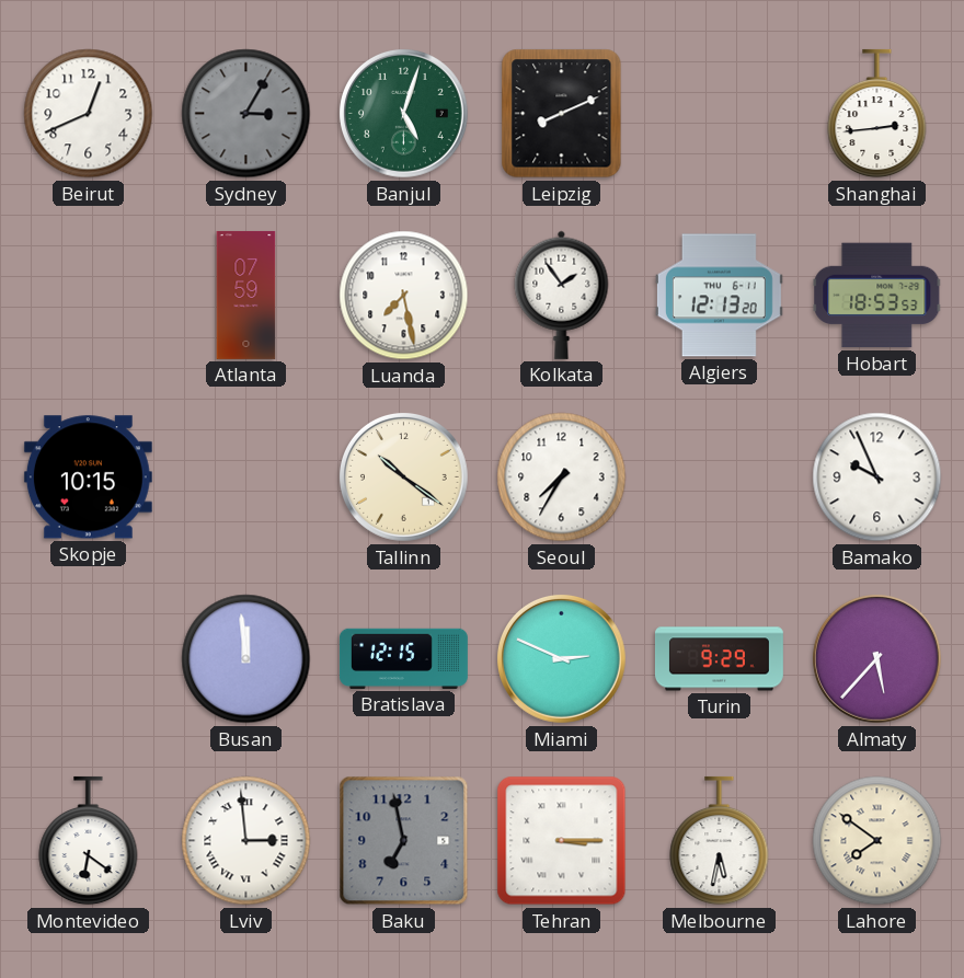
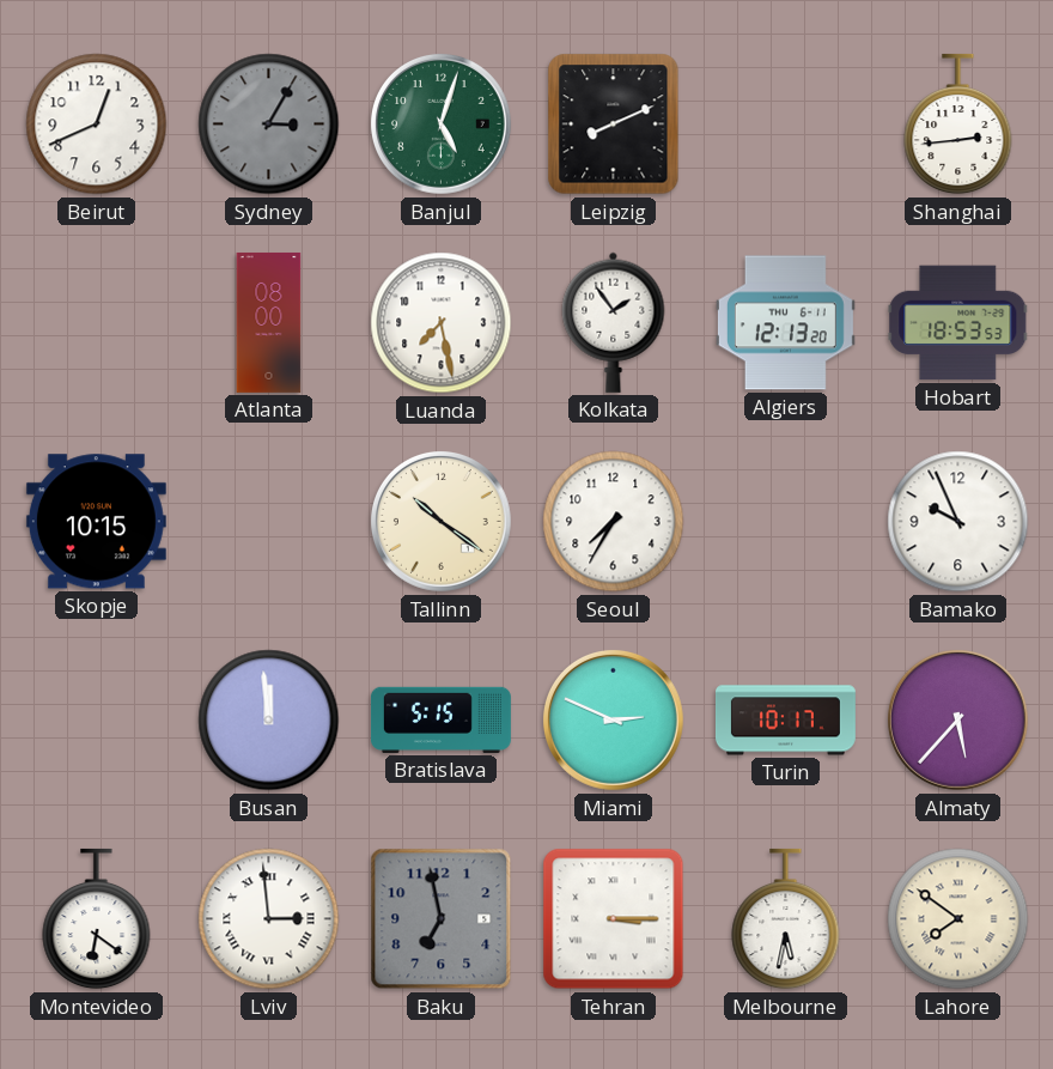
Atlanta: 07:59 -> 08:00
Bratislava: 12:15 -> 5:15
Turin: 9:29 -> 10:17
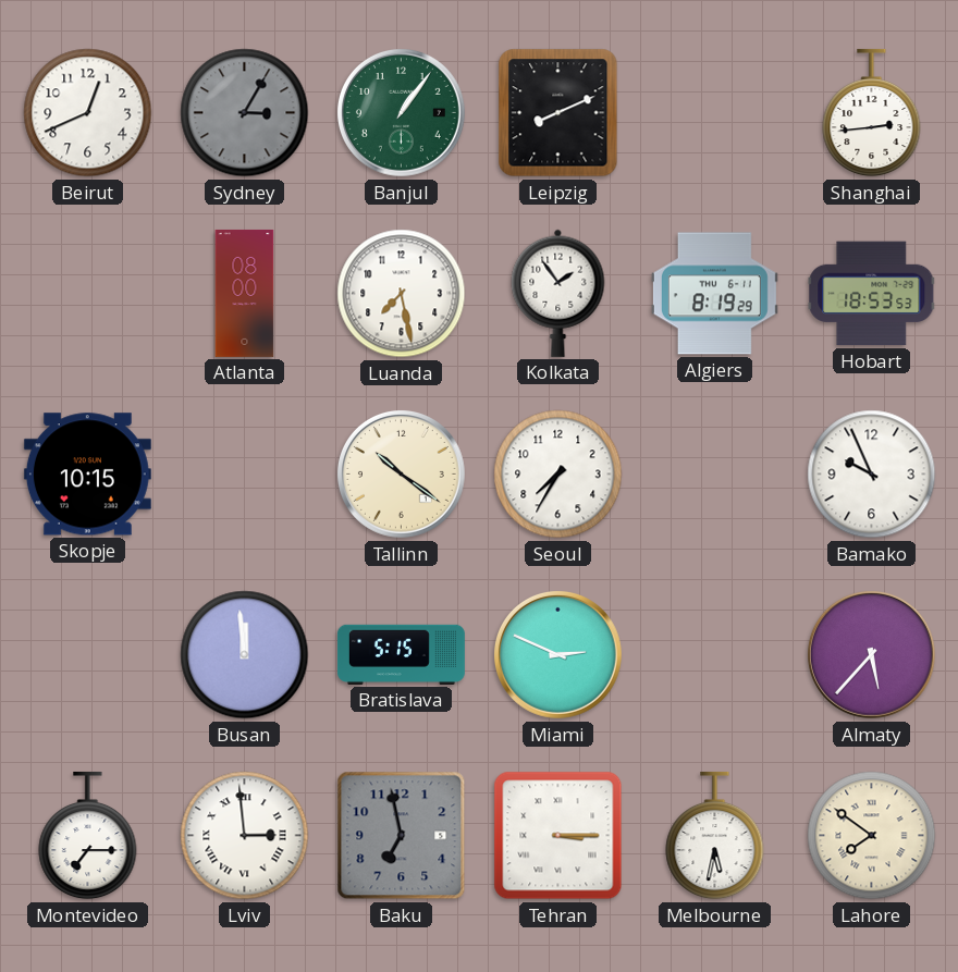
Banjul: 5:03 -> 1:06
Algiers: 12:13 -> 8:19
Turin: 10:17 -> none
Montevideo: 6:21 -> 7:15
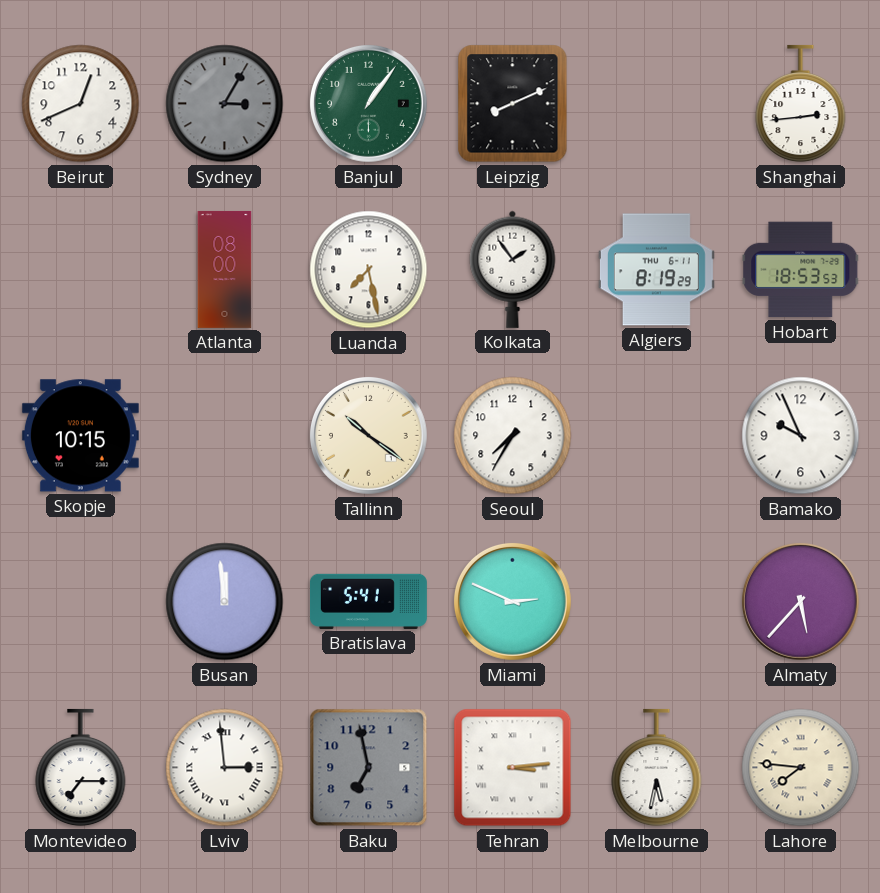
Bratislava: 5:15 -> 5:41
Tehran: 3:15 -> 3:14
Lahore: 7:51 -> 7:46
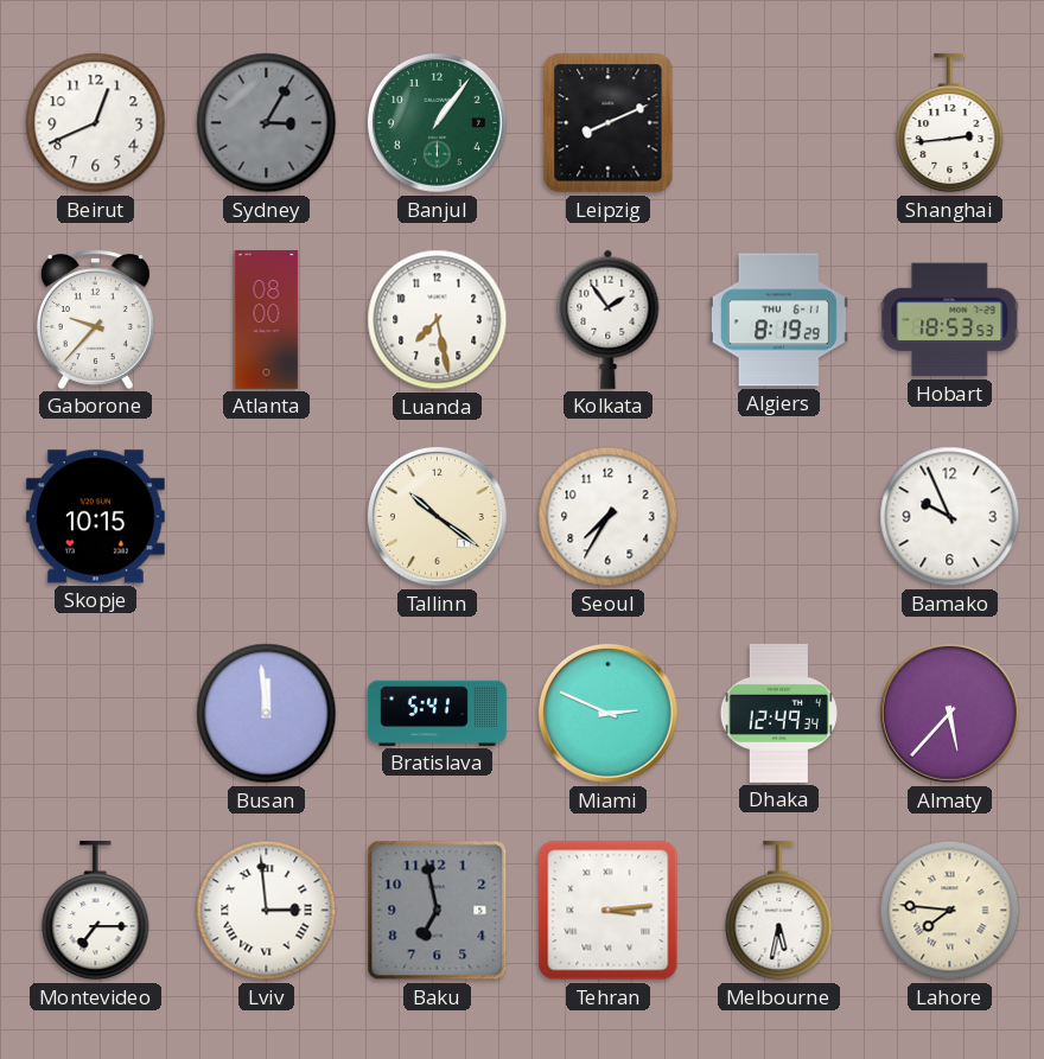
Gaborone: none -> 9:37
Dhaka: none -> 12:49
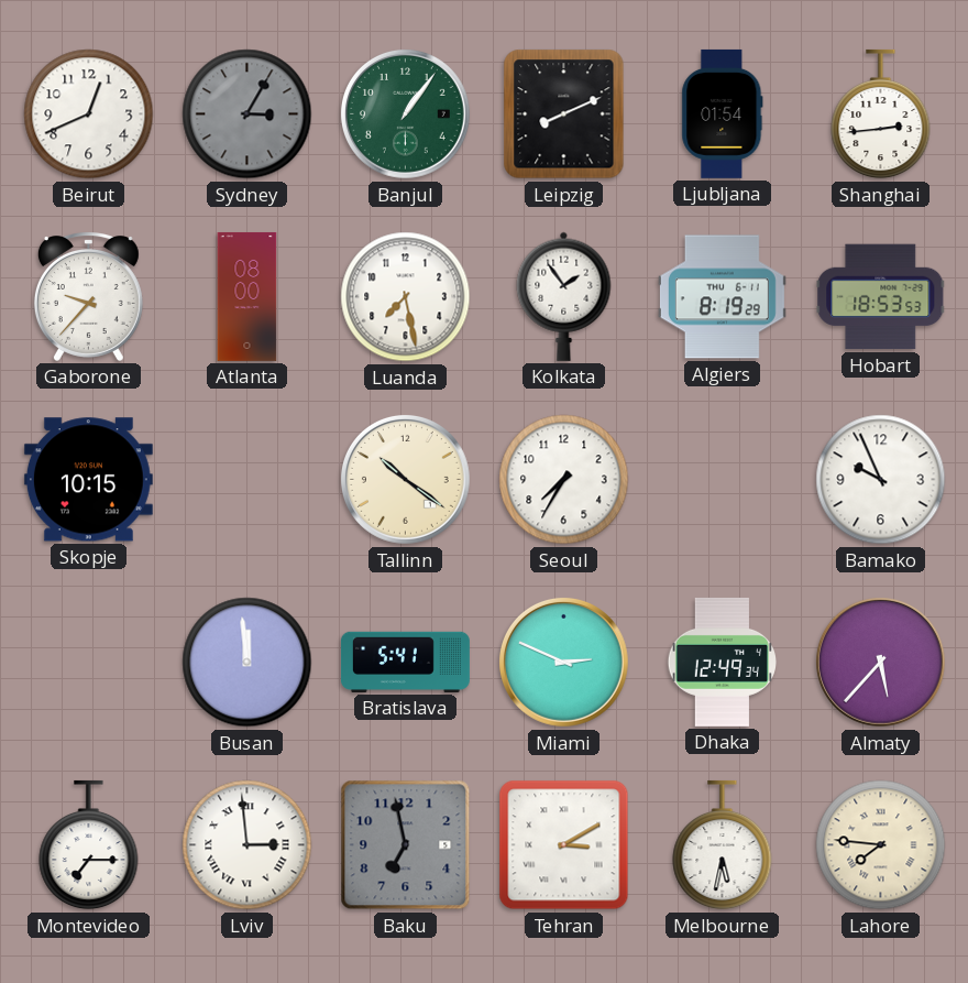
Ljubljana: none -> 01:54
Tehran: 3:14 -> 3:10
